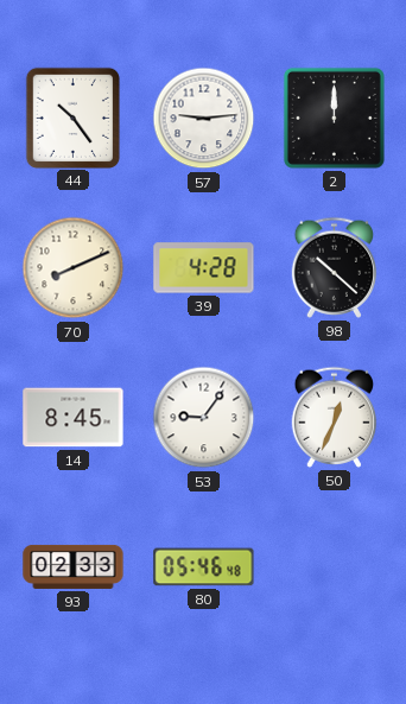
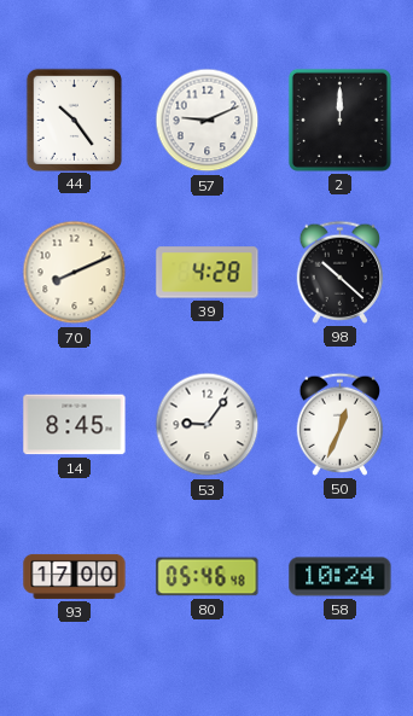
57: 9:14 -> 9:11
93: 02:33 -> 17:00
58: none -> 10:24
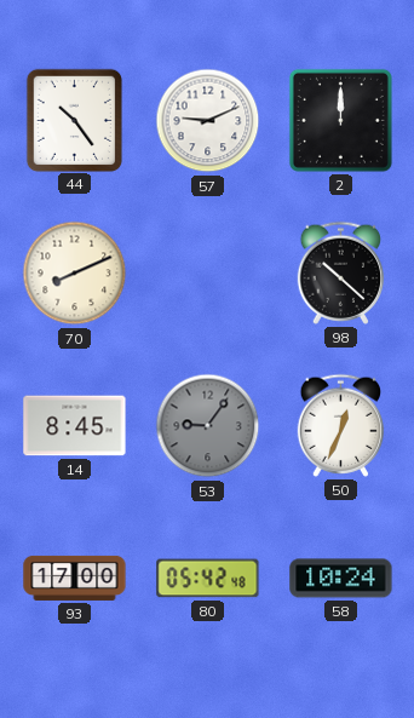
39: 4:28 -> none
53 dial: white -> grey
80: 05:46 -> 05:42
